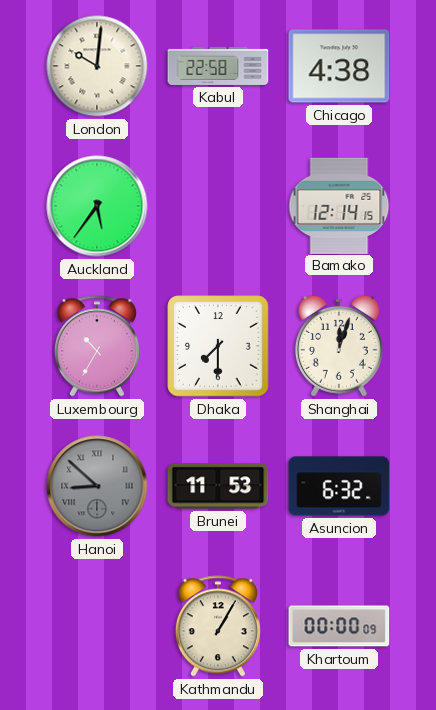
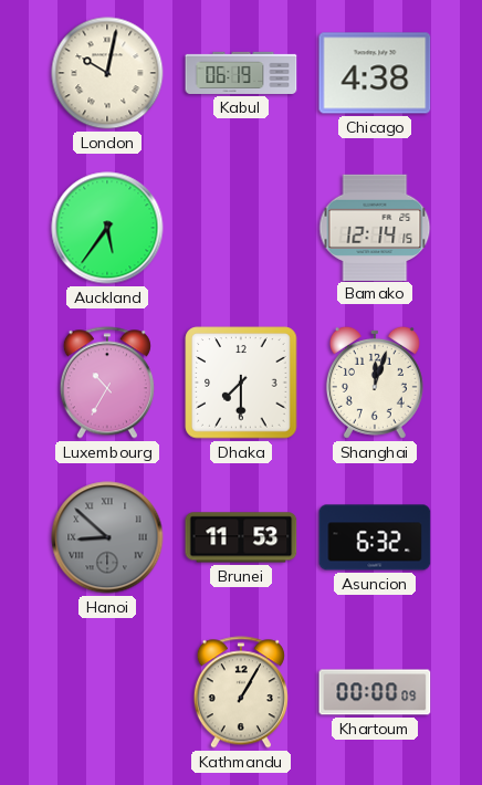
London: 10:01 -> 10:02
Kabul: 22:58 -> 06:19
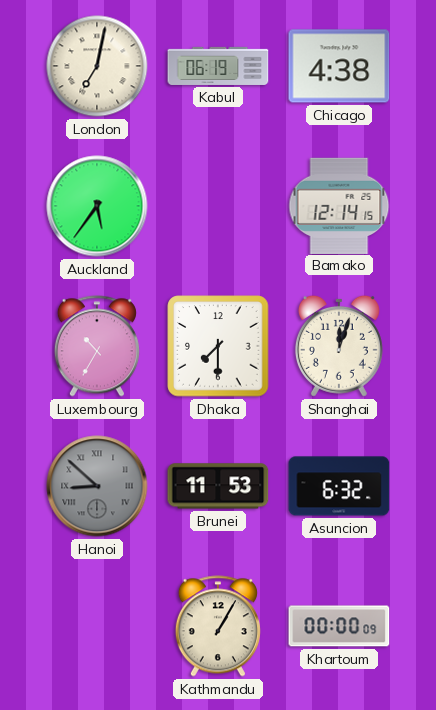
London: 10:02 -> 7:02
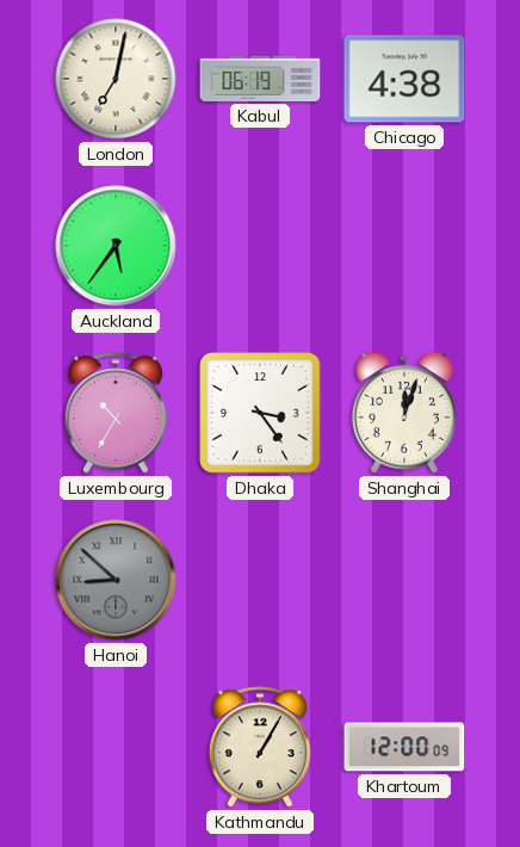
Bamako: 12:14 -> none
Dhaka: 7:30 -> 3:24
Brunei: 11:53 -> none
Asuncion: 6:32 -> none
Khartoum: 00:00 -> 12:00
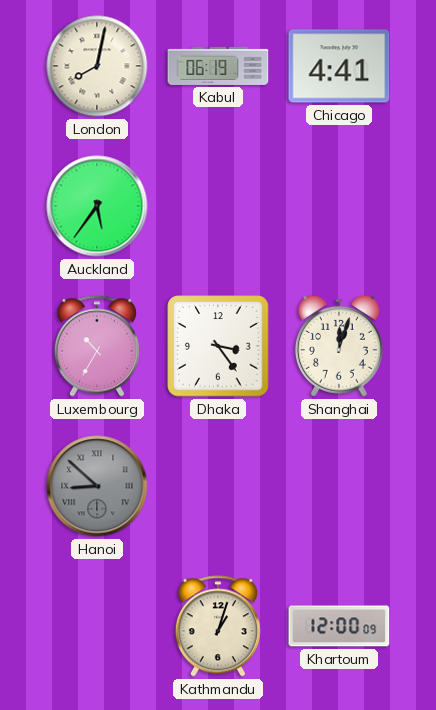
London: 7:02 -> 8:02
Chicago: 4:38 -> 4:41
Kathmandu: 1:05 -> 1:03
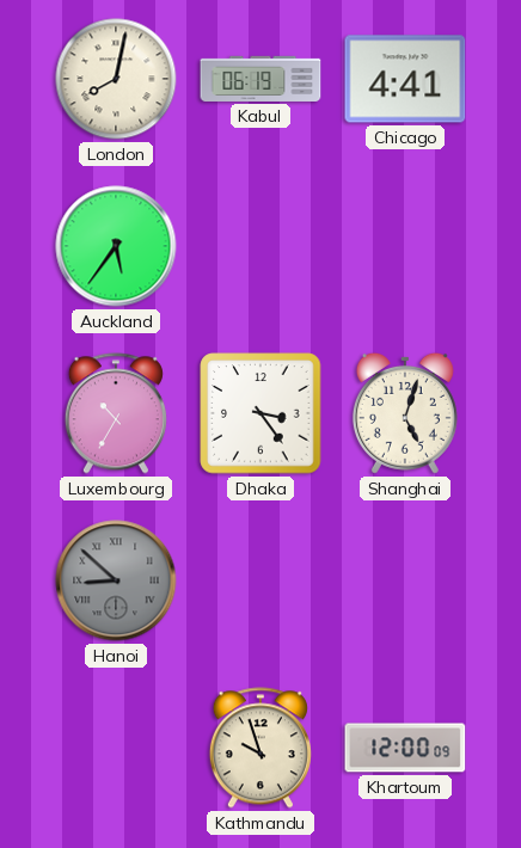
Shanghai: 12:03 -> 5:03
Kathmandu: 1:03 -> 9:57
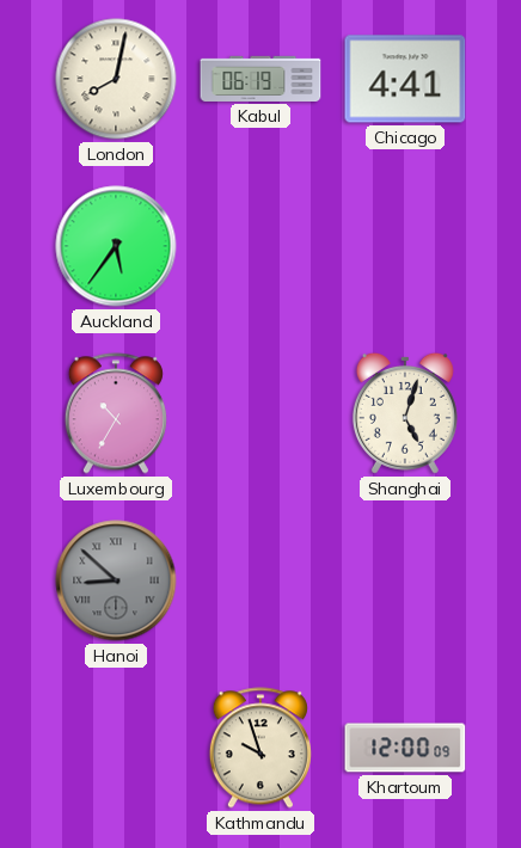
Dhaka: 3:24 -> none
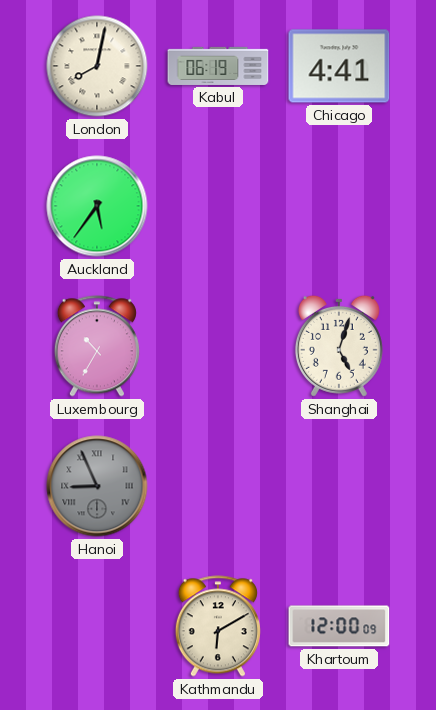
Hanoi: 8:52 -> 8:56
Kathmandu: 9:57 -> 6:10
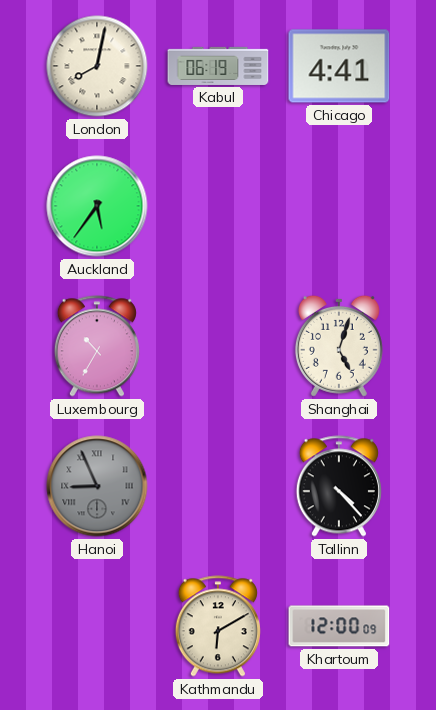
Tallinn: none -> 4:23
